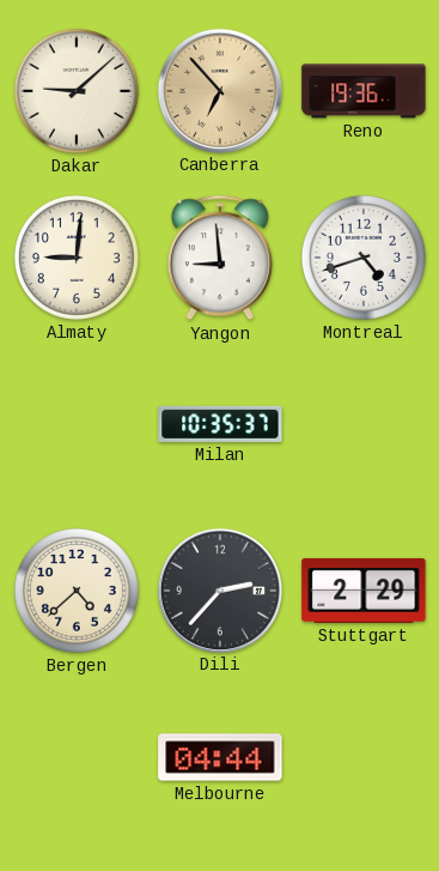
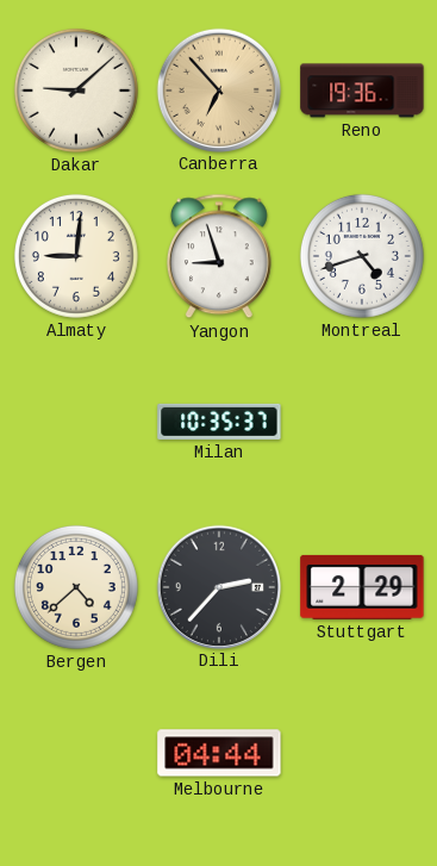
Yangon: 8:59 -> 8:57
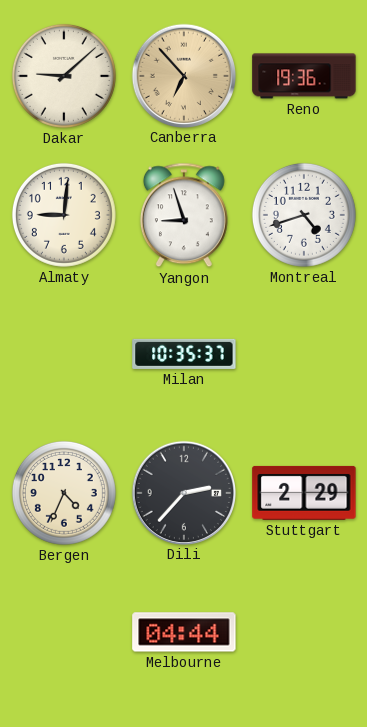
Bergen: 4:38 -> 4:34
